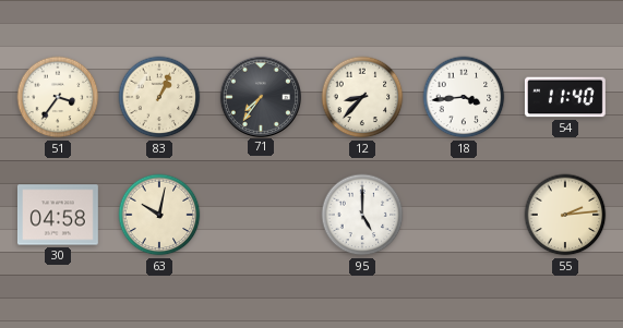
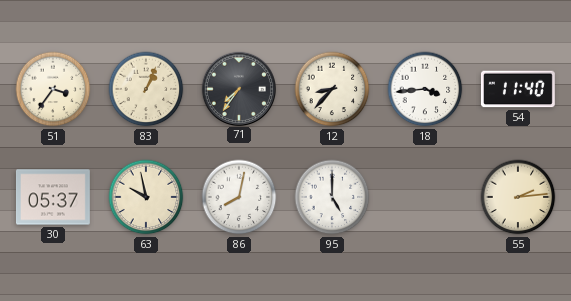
30: 04:58 -> 05:37
63: 10:02 -> 9:58
86: none -> 8:02
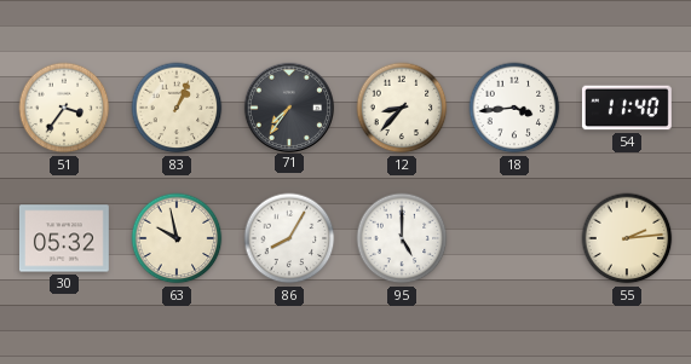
30: 05:37 -> 05:32
86: 8:02 -> 8:05
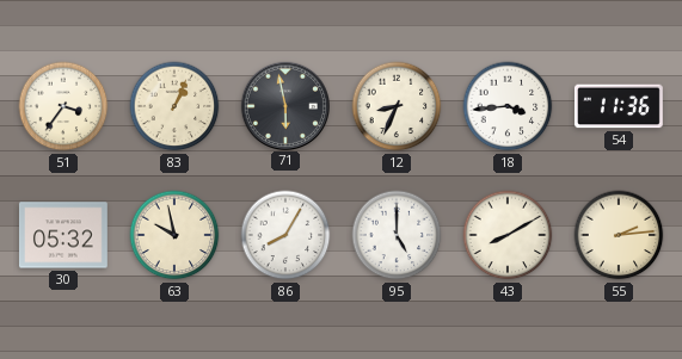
71: 7:36 -> 5:58
12: 8:37 -> 8:34
54: 11:40 -> 11:36
43: none -> 8:10
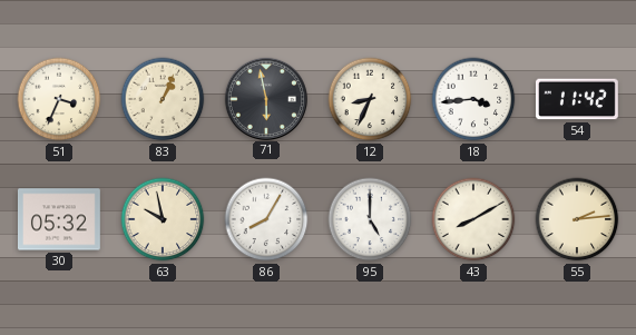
51: 3:36 -> 3:34
54: 11:36 -> 11:42
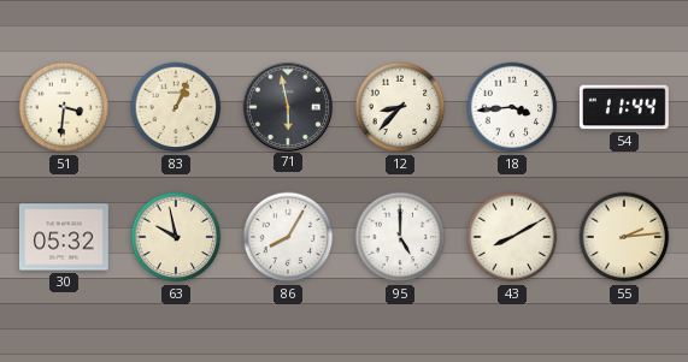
51: 3:34 -> 3:31
12: 8:34 -> 8:37
54: 11:42 -> 11:44
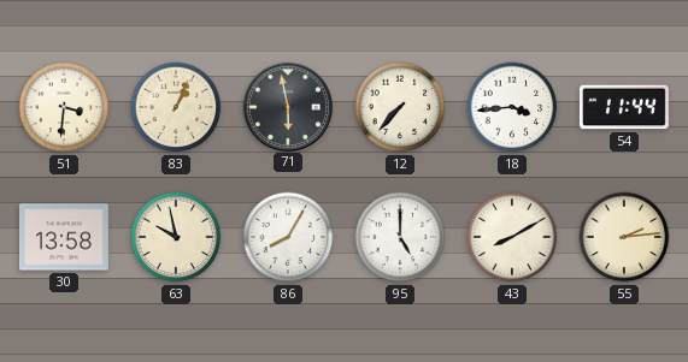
12: 8:37 -> 7:37
30: 05:32 -> 13:58
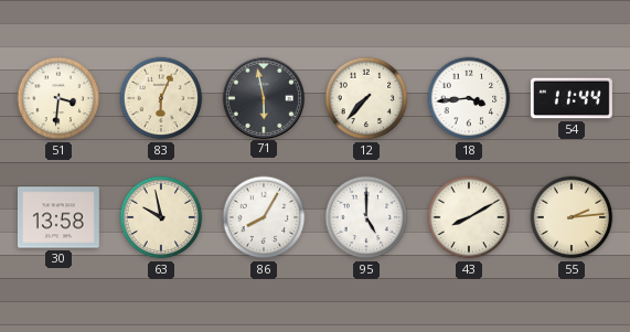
83: 1:04 -> 6:04
